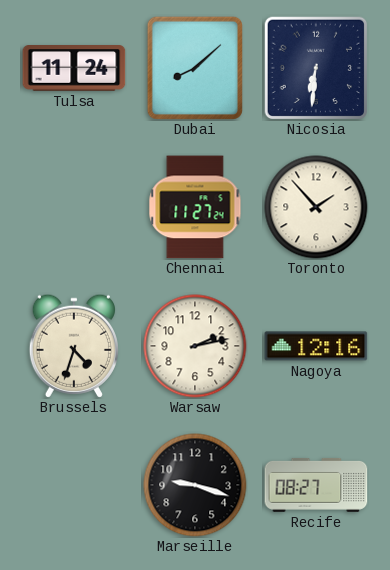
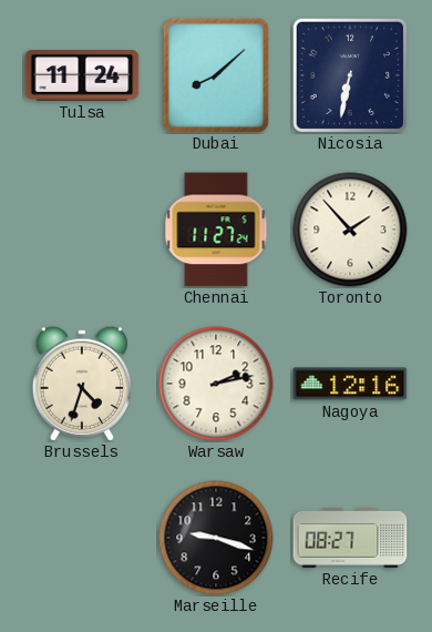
Nicosia: 6:31 -> 6:32
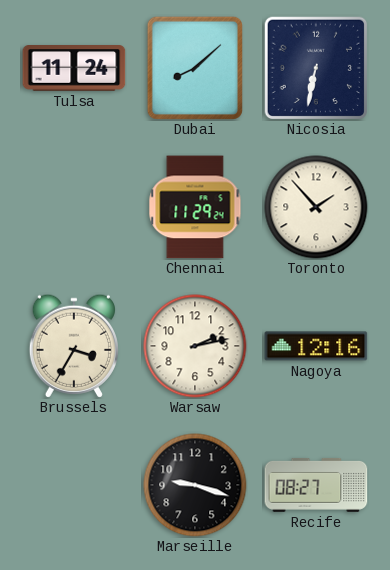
Chennai: 11:27 -> 11:29
Brussels: 4:33 -> 3:35
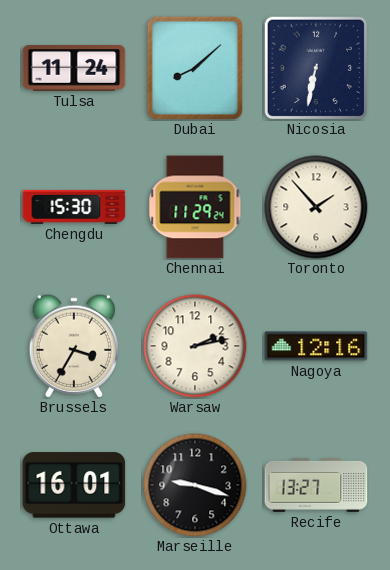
Chengdu: none -> 15:30
Ottawa: none -> 16:01
Recife: 08:27 -> 13:27
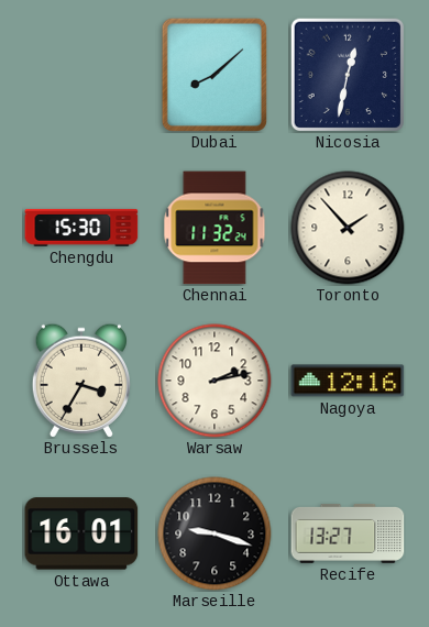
Tulsa: 11:24 -> none
Nicosia: 6:32 -> 12:32
Chennai: 11:29 -> 11:32
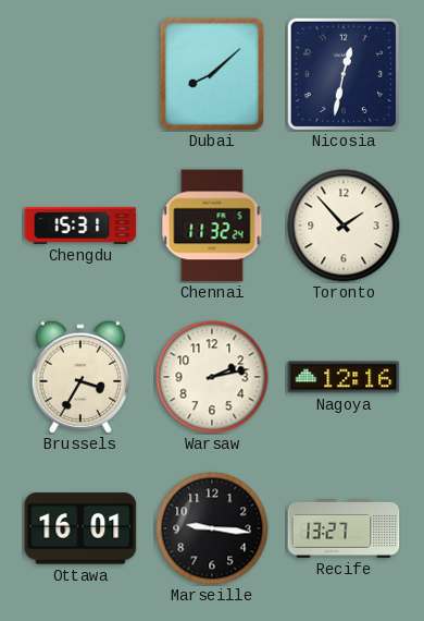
Chengdu: 15:30 -> 15:31
Marseille: 9:18 -> 9:16
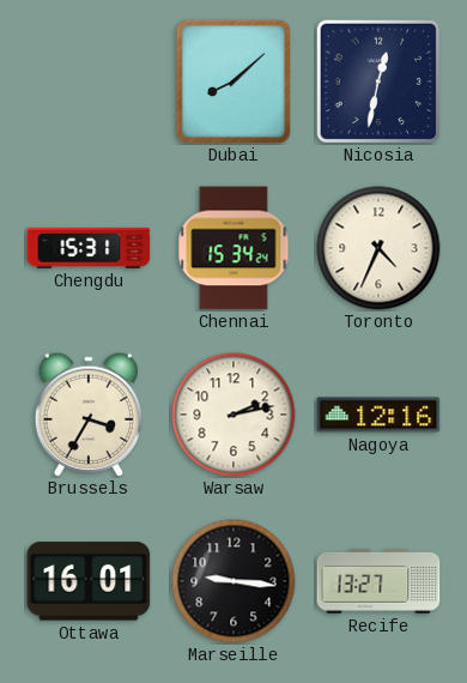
Chennai: 11:32 -> 15:34
Toronto: 1:53 -> 4:34
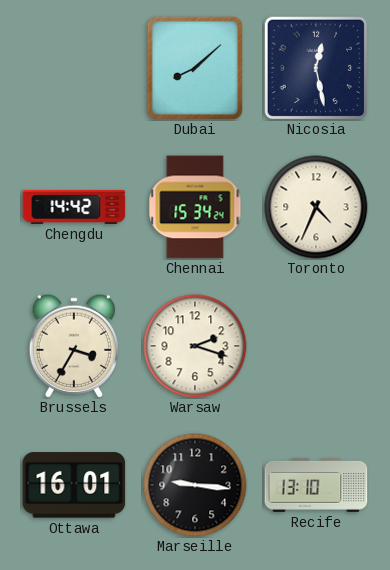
Nicosia: 12:32 -> 12:28
Chengdu: 15:31 -> 14:42
Warsaw: 2:13 -> 2:18
Nagoya: 12:16 -> none
Recife: 13:27 -> 13:10
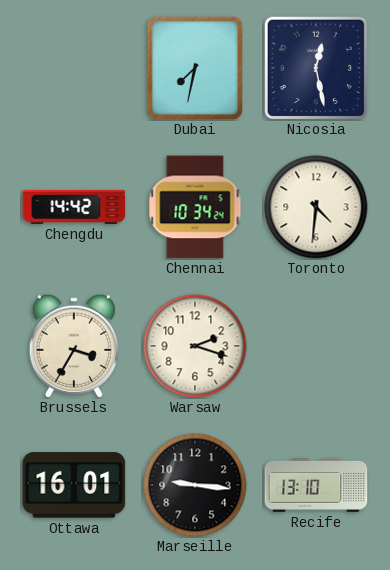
Dubai: 8:08 -> 7:32
Chennai: 15:34 -> 10:34
Toronto: 4:34 -> 4:31
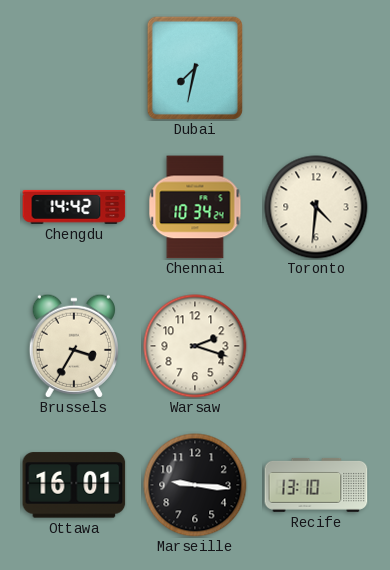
Nicosia: 12:28 -> none
